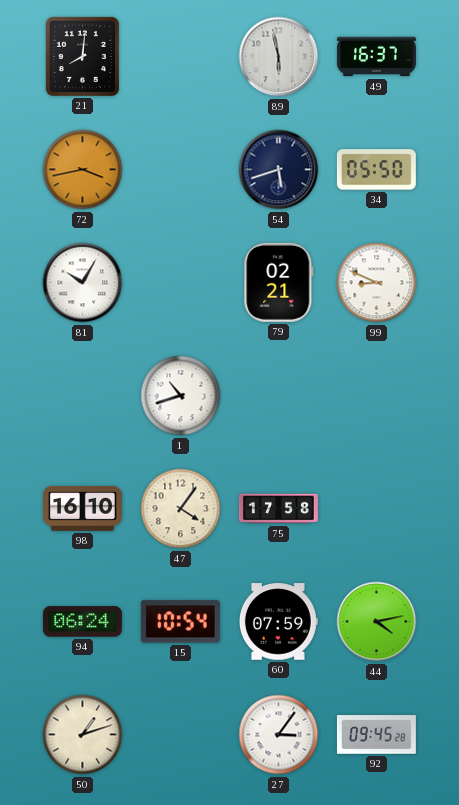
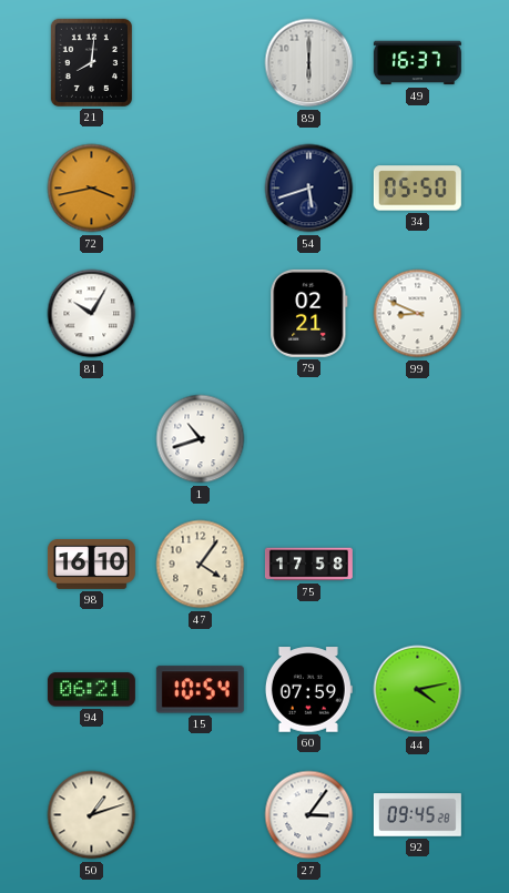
89: 5:58 -> 6:00
94: 06:24 -> 06:21
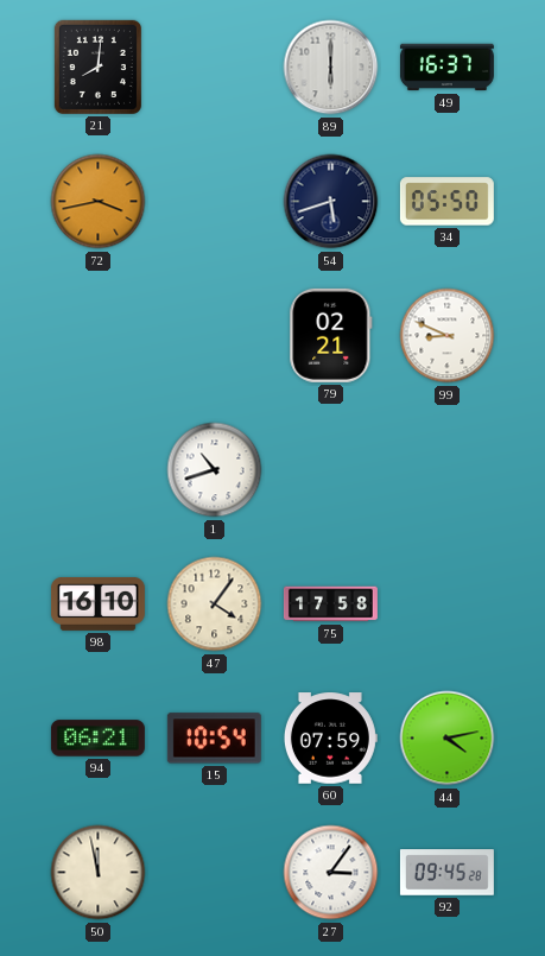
81: 10:05 -> none
50: 1:12 -> 11:58
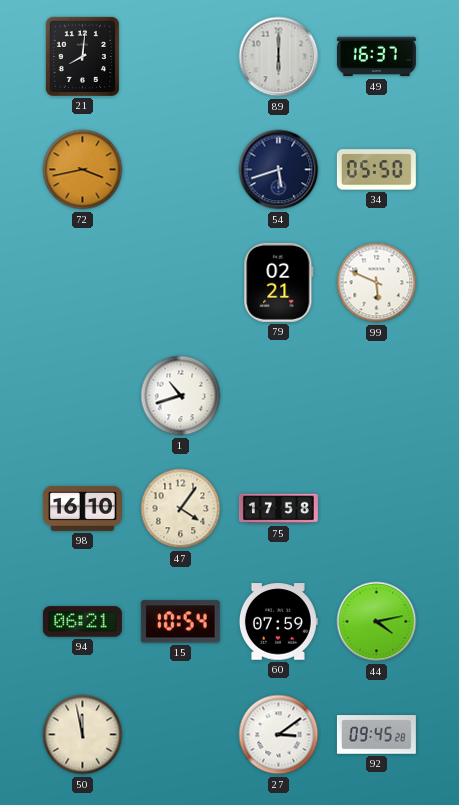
99: 8:49 -> 5:49
27: 3:06 -> 3:09
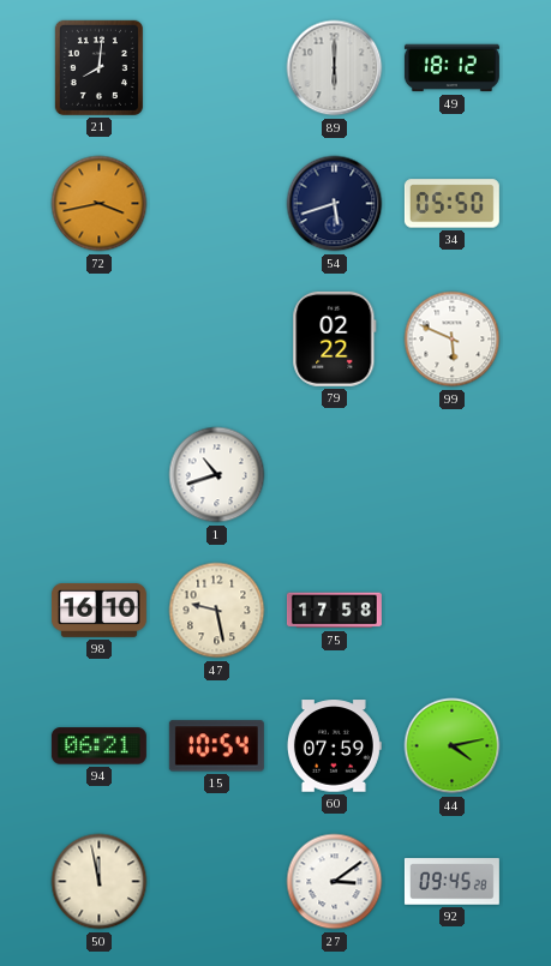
49: 16:37 -> 18:12
79: 02:21 -> 02:22
47: 4:06 -> 9:28
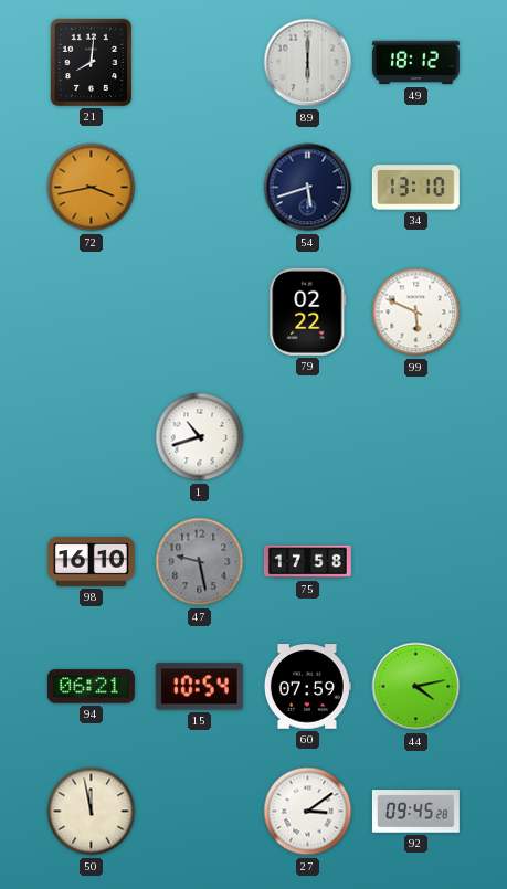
34: 05:50 -> 13:10
47 dial: cream -> grey
